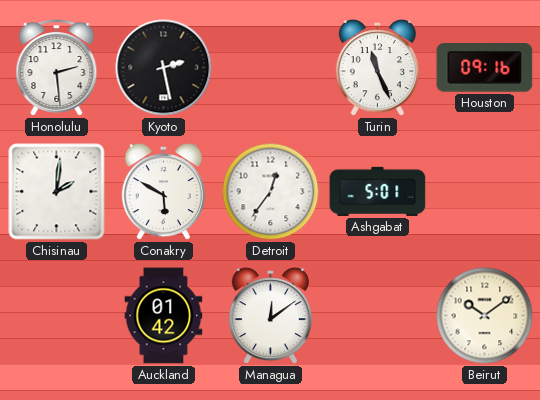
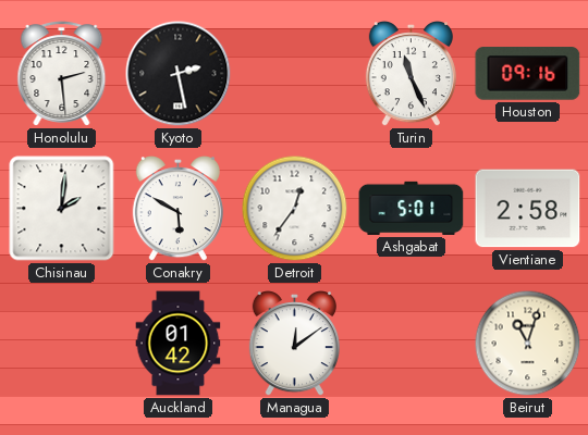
Vientiane: none -> 2:58
Beirut: 10:09 -> 11:03
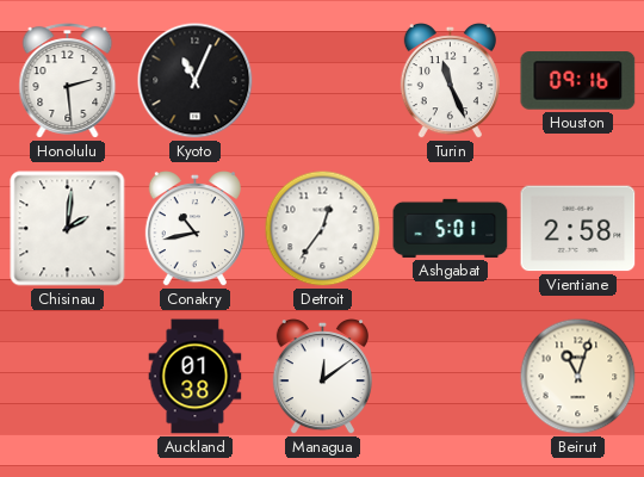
Kyoto: 2:28 -> 11:04
Conakry: 5:50 -> 10:43
Auckland: 01:42 -> 01:38
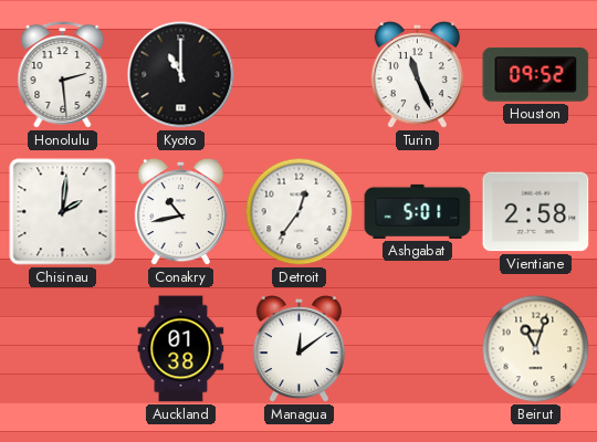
Kyoto: 11:04 -> 11:00
Houston: 09:16 -> 09:52
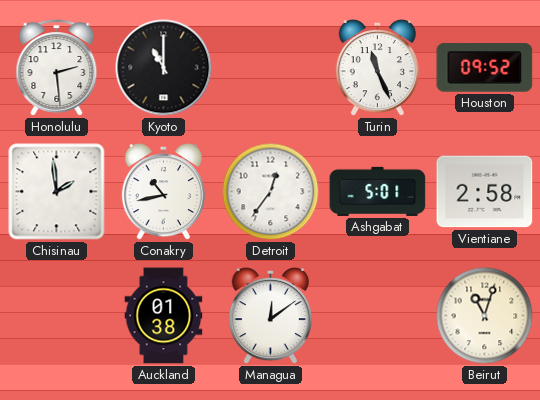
Chisinau: 2:01 -> 1:59
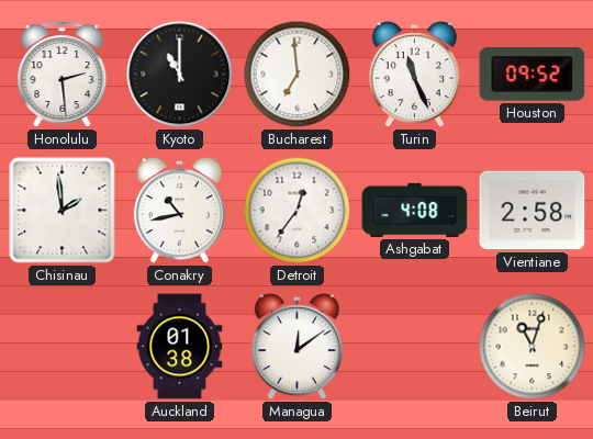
Bucharest: none -> 6:59
Ashgabat: 5:01 -> 4:08
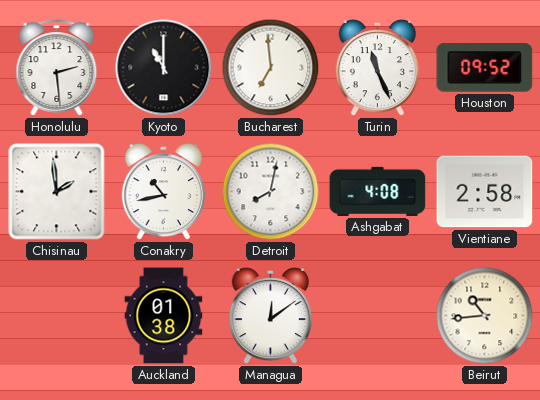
Detroit: 12:36 -> 8:02
Beirut: 11:03 -> 10:44
